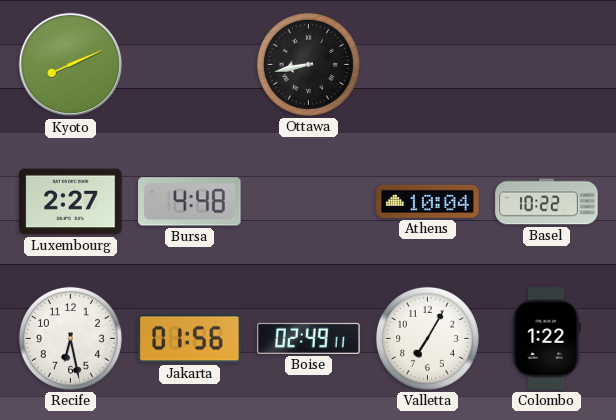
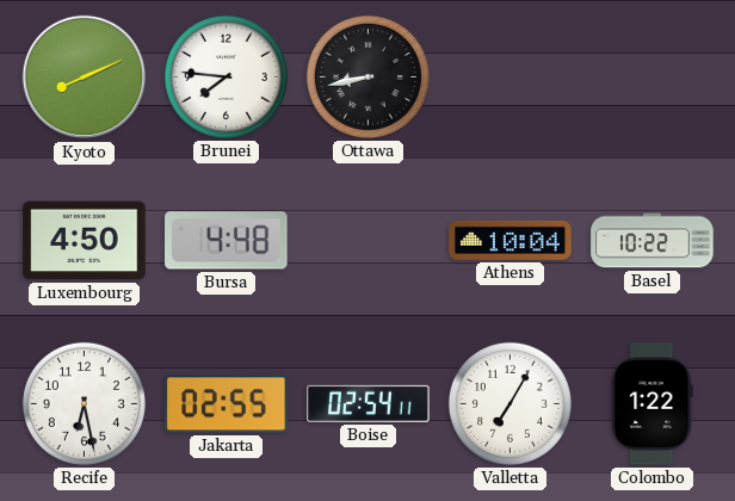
Brunei: none -> 7:46
Luxembourg: 2:27 -> 4:50
Jakarta: 01:56 -> 02:55
Boise: 02:49 -> 02:54
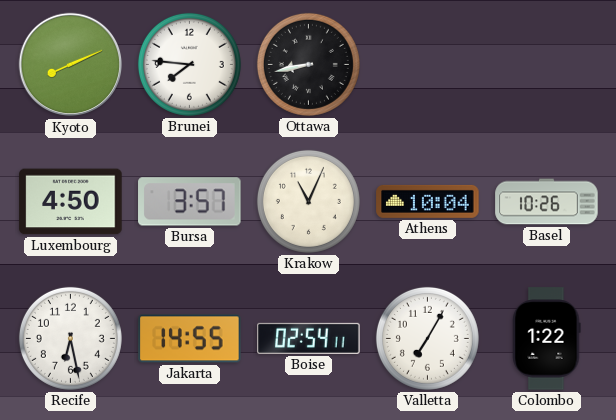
Bursa: 4:48 -> 3:57
Krakow: none -> 11:04
Basel: 10:22 -> 10:26
Jakarta: 02:55 -> 14:55
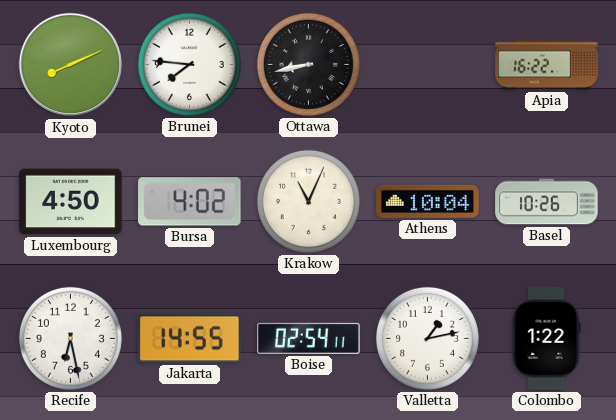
Apia: none -> 16:22
Bursa: 3:57 -> 4:02
Valletta: 7:05 -> 1:13
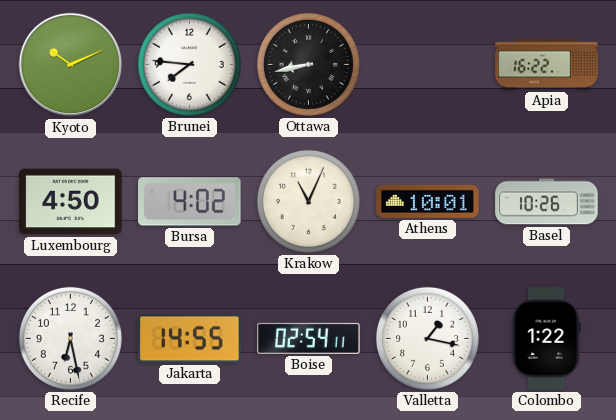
Kyoto: 8:11 -> 10:11
Athens: 10:04 -> 10:01
Valletta: 1:13 -> 1:17
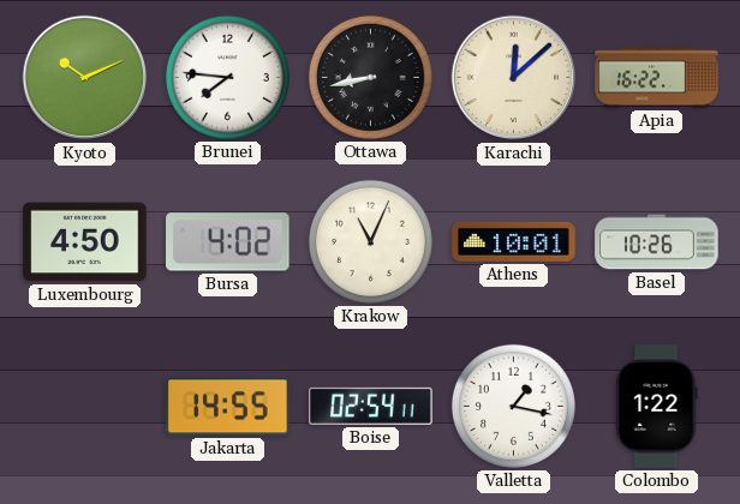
Karachi: none -> 12:08
Recife: 6:28 -> none
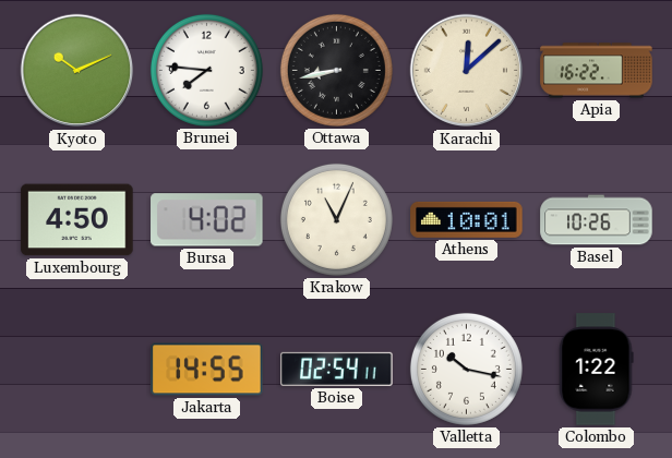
Valletta: 1:17 -> 10:17
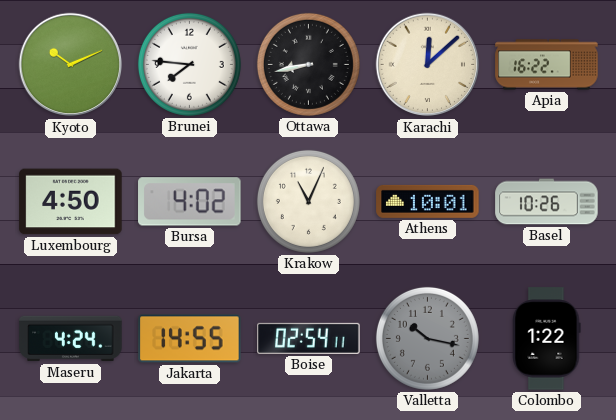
Maseru: none -> 4:24
Valletta dial: white -> grey
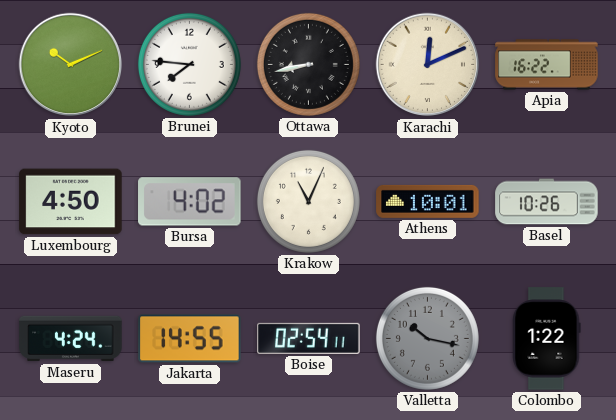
Karachi: 12:08 -> 12:11
